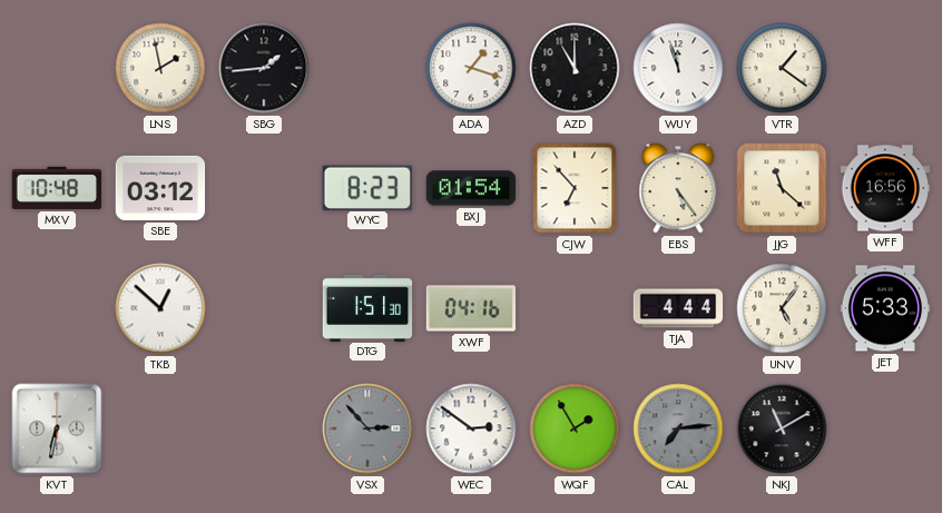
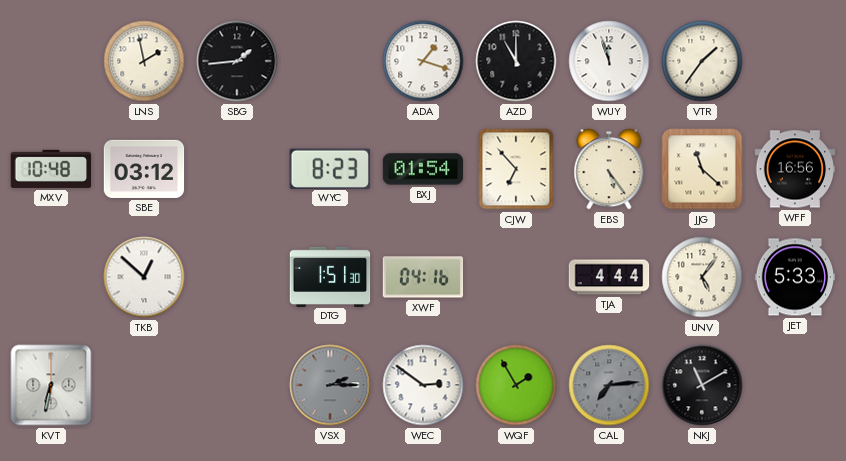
VTR: 1:21 -> 1:36
VSX: 2:53 -> 2:15
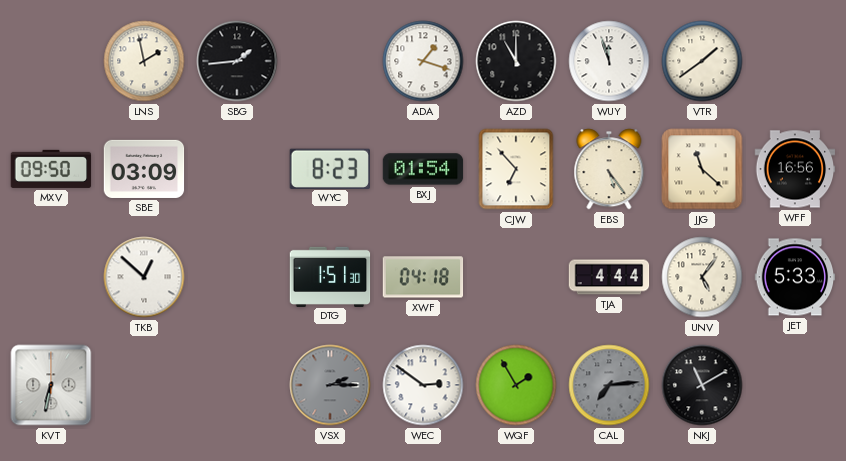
VTR: 1:36 -> 1:39
MXV: 10:48 -> 09:50
SBE: 03:12 -> 03:09
XWF: 04:16 -> 04:18
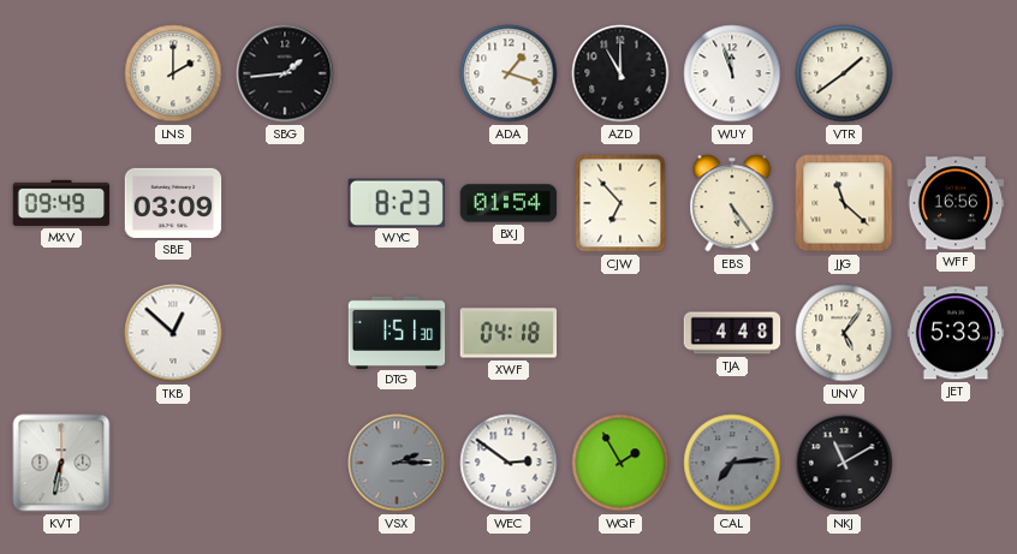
LNS: 1:58 -> 2:00
MXV: 09:50 -> 09:49
TJA: 4:44 -> 4:48
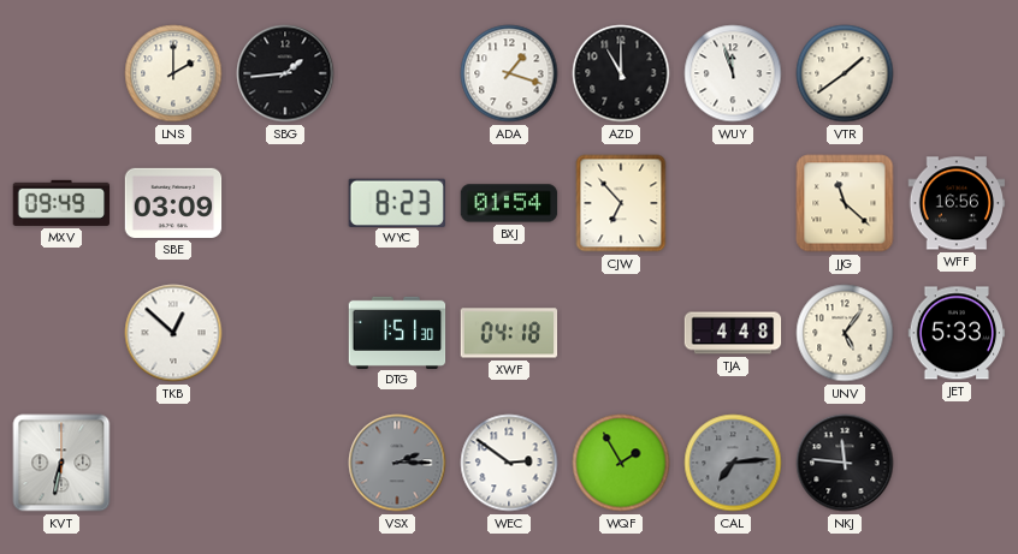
EBS: 5:24 -> none
NKJ: 11:10 -> 11:46
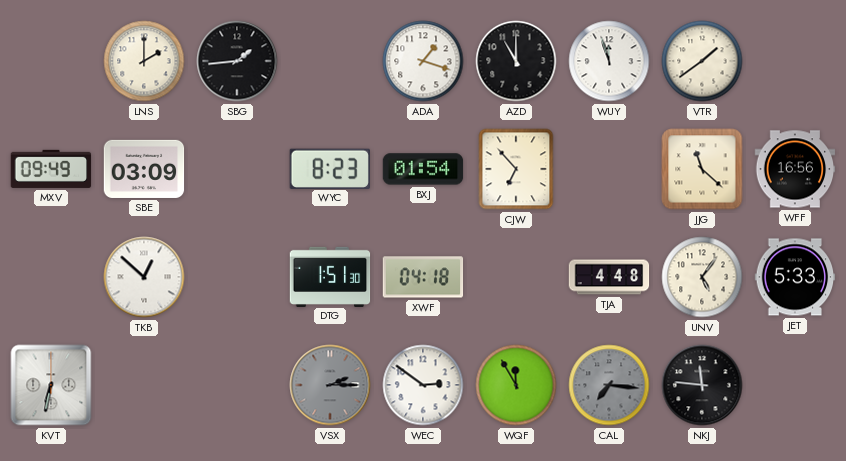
WQF: 1:55 -> 11:55
CAL: 7:14 -> 7:16
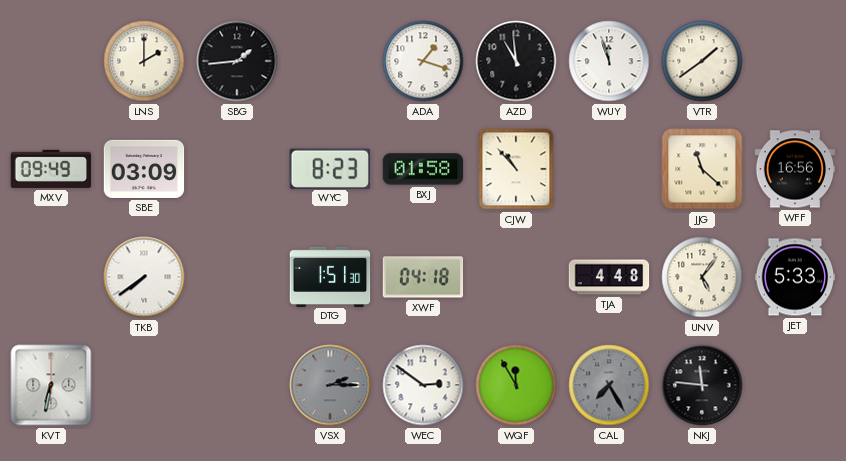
AZD: 11:00 -> 10:59
BXJ: 01:54 -> 01:58
CJW: 6:53 -> 10:53
TKB: 12:52 -> 7:39
CAL: 7:16 -> 7:25
